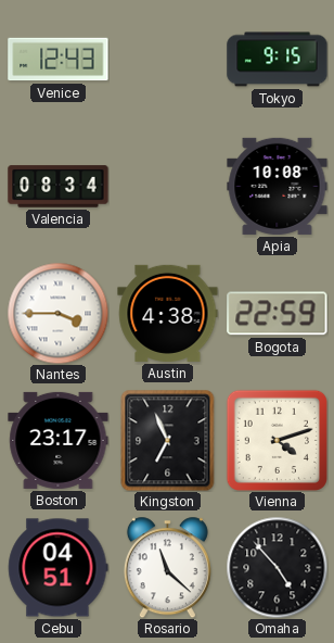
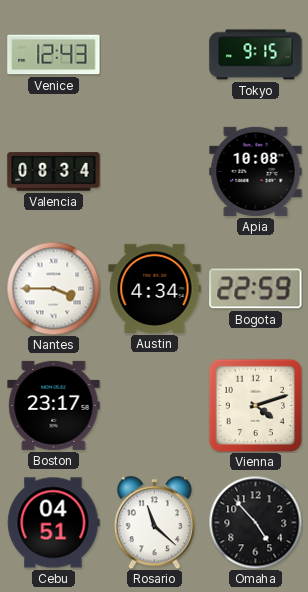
Austin: 4:38 -> 4:34
Kingston: 6:56 -> none
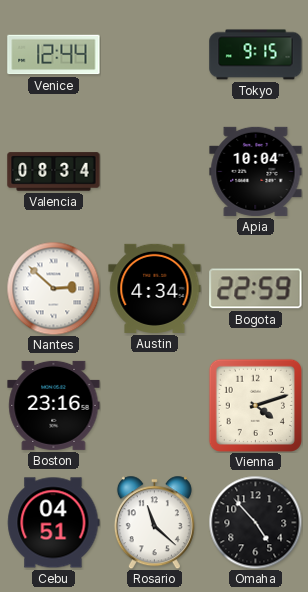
Venice: 12:43 -> 12:44
Apia: 10:08 -> 10:04
Nantes: 3:45 -> 2:52
Boston: 23:17 -> 23:16
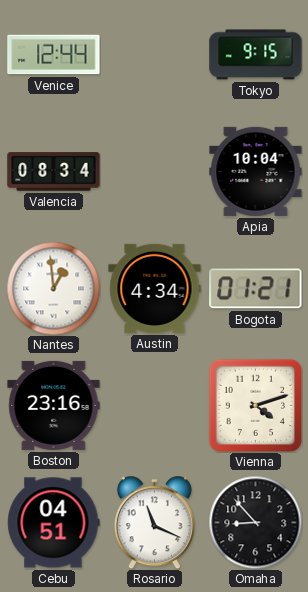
Nantes: 2:52 -> 12:59
Bogota: 22:59 -> 01:21
Rosario: 11:22 -> 11:19
Omaha: 4:53 -> 8:53
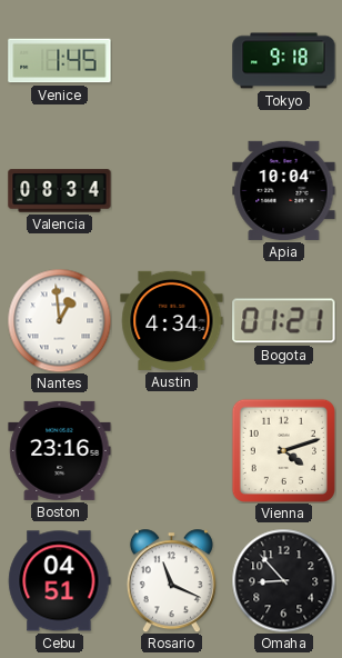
Venice: 12:44 -> 1:45
Tokyo: 9:15 -> 9:18
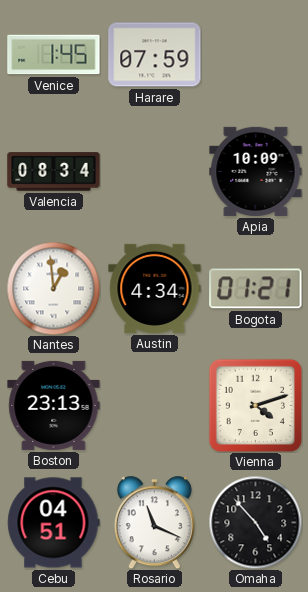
Harare: none -> 07:59
Tokyo: 9:18 -> none
Apia: 10:04 -> 10:09
Boston: 23:16 -> 23:13
Omaha: 8:53 -> 4:53
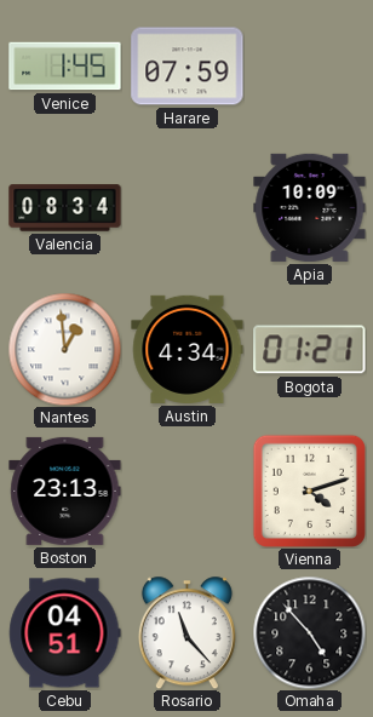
Rosario: 11:19 -> 11:23
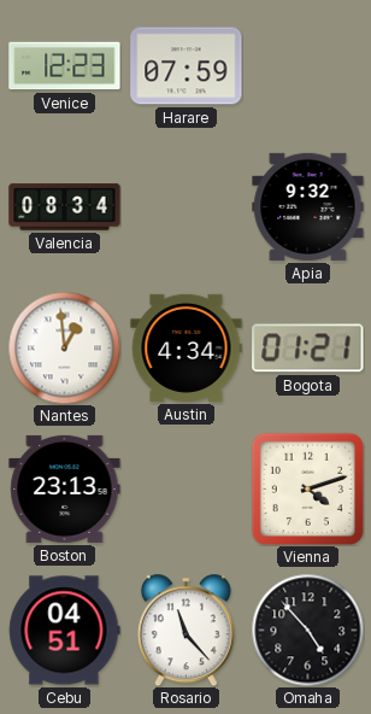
Venice: 1:45 -> 12:23
Apia: 10:09 -> 9:32
